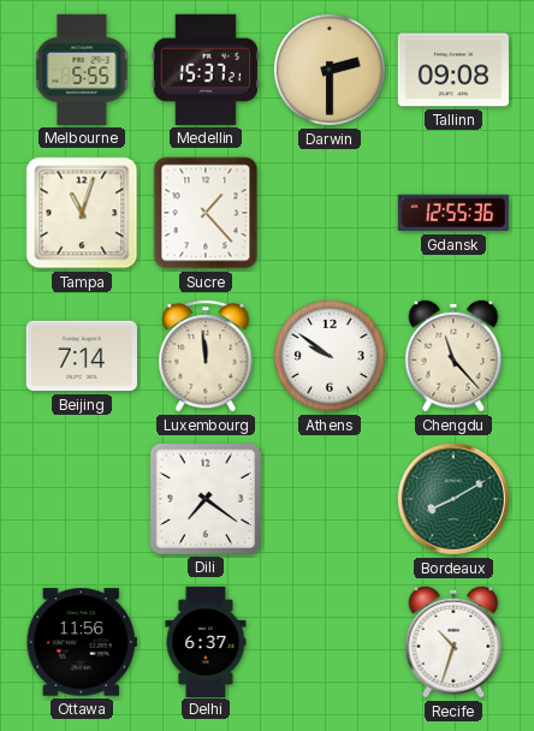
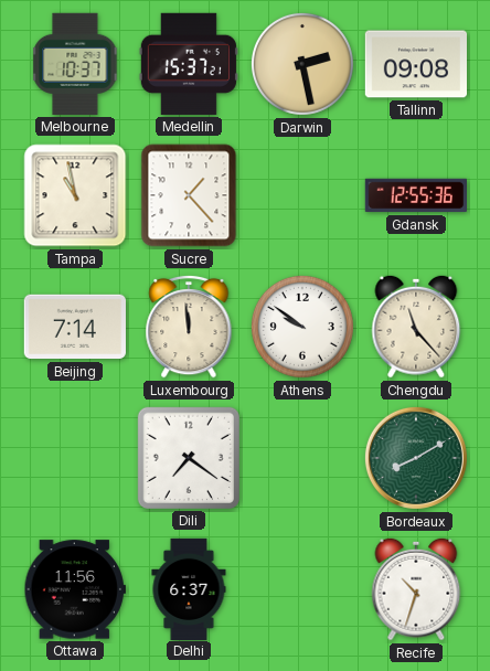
Melbourne: 5:55 -> 10:37
Darwin: 2:30 -> 2:28
Tampa: 11:03 -> 10:58
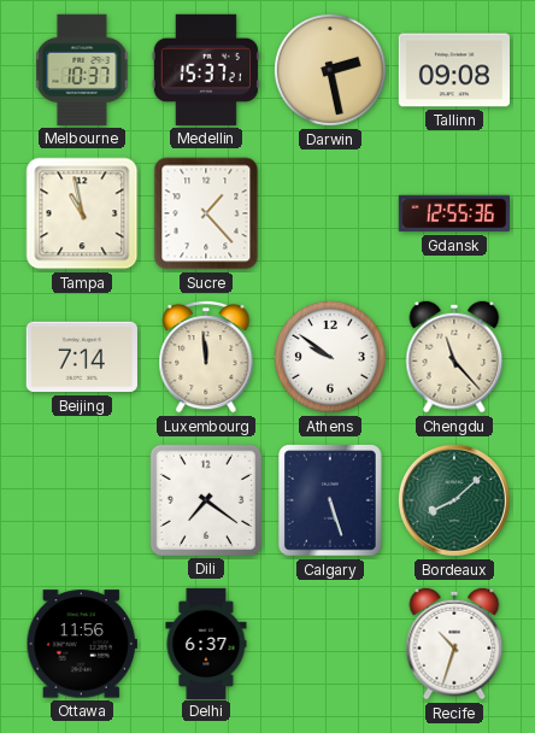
Calgary: none -> 5:27
Bordeaux: 8:10 -> 8:08
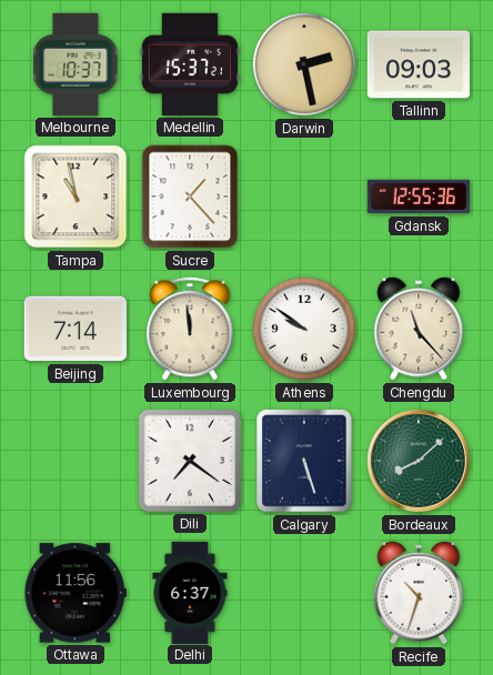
Tallinn: 09:08 -> 09:03
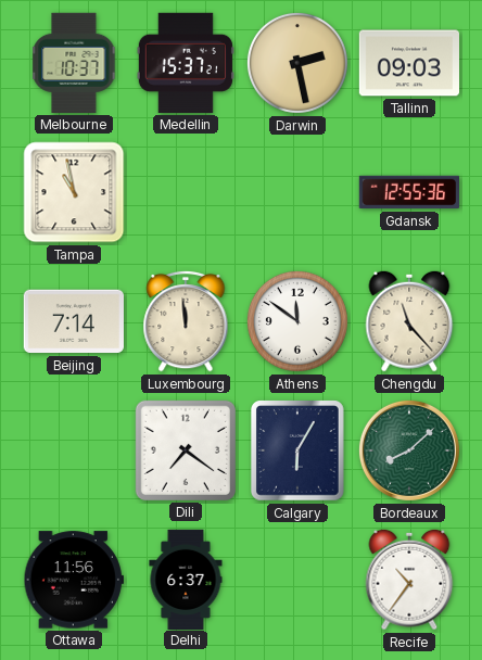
Sucre: 1:23 -> none
Athens: 9:51 -> 11:51
Calgary: 5:27 -> 6:05
Recife: 10:33 -> 10:36
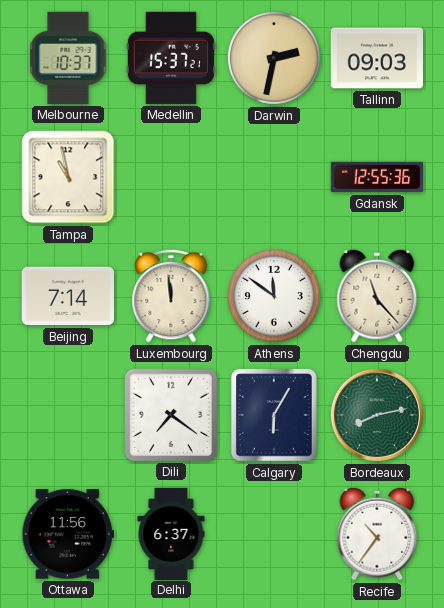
Darwin: 2:28 -> 2:32
Bordeaux: 8:08 -> 8:13
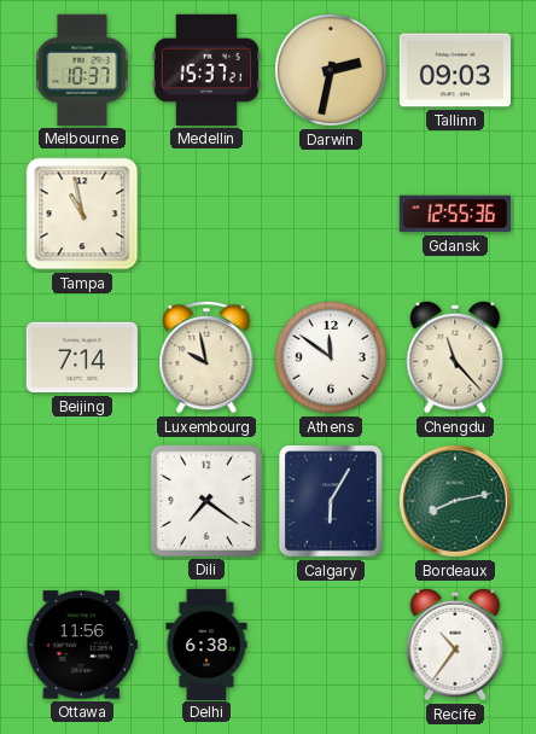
Luxembourg: 11:59 -> 9:58
Delhi: 6:37 -> 6:38
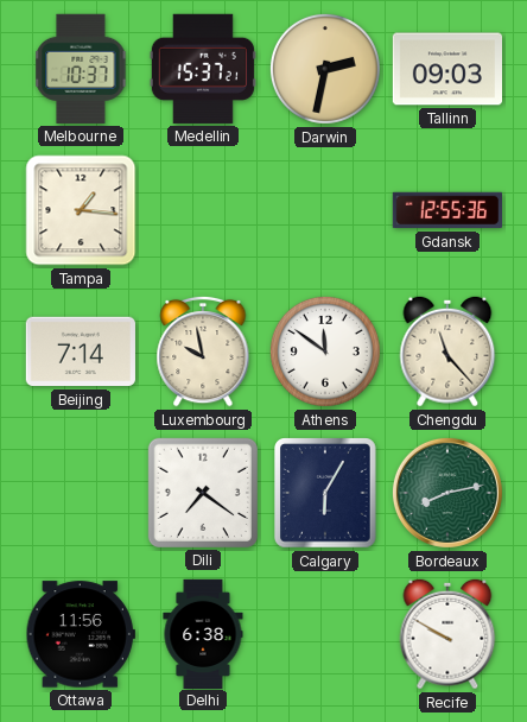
Tampa: 10:58 -> 1:16
Recife: 10:36 -> 9:50
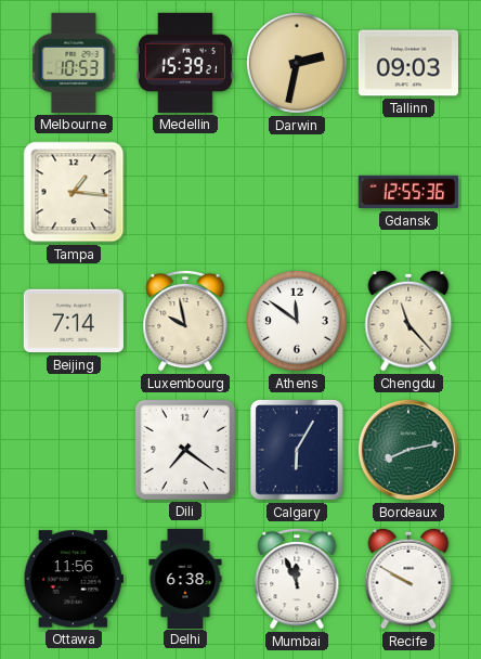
Melbourne: 10:37 -> 10:53
Medellin: 15:37 -> 15:39
Mumbai: none -> 11:56
